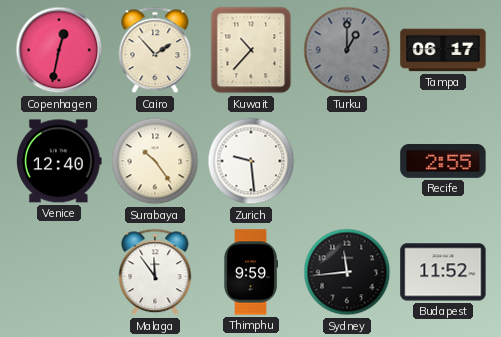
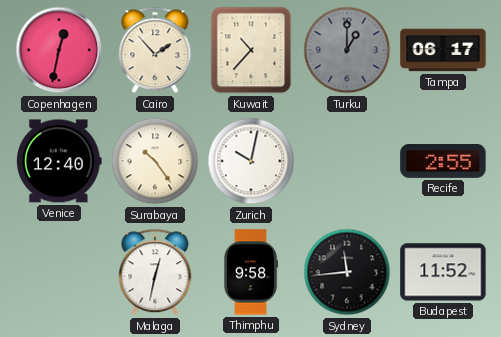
Zurich: 9:29 -> 10:02
Malaga: 11:54 -> 12:32
Thimphu: 9:59 -> 9:58
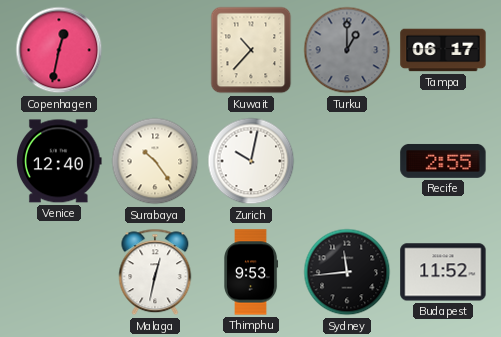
Cairo: 1:53 -> none
Thimphu: 9:58 -> 9:53
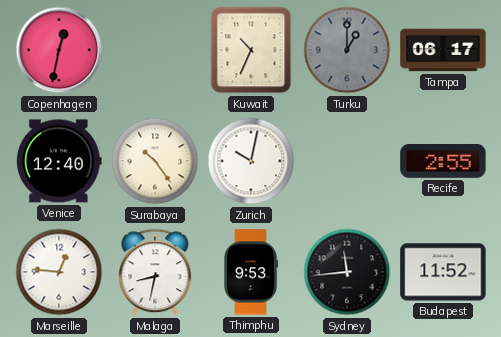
Kuwait: 10:37 -> 10:34
Marseille: none -> 12:46
Malaga: 12:32 -> 8:32
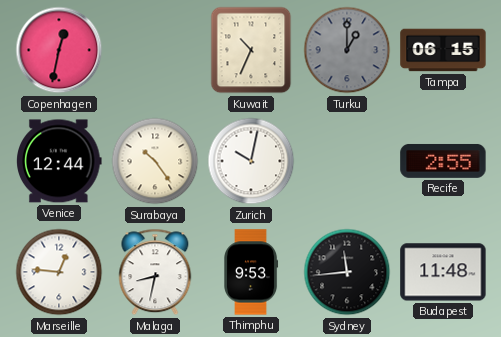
Tampa: 06:17 -> 06:15
Venice: 12:40 -> 12:44
Budapest: 11:52 -> 11:48
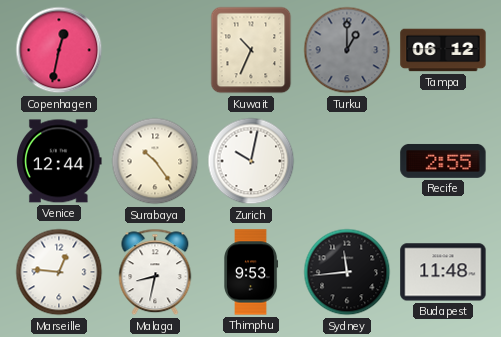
Tampa: 06:15 -> 06:12
